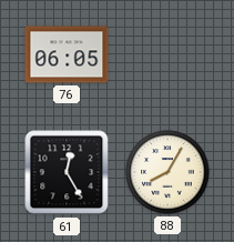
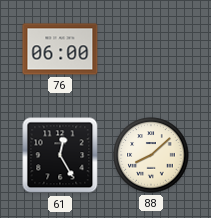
76: 06:05 -> 06:00
88: 8:05 -> 8:08
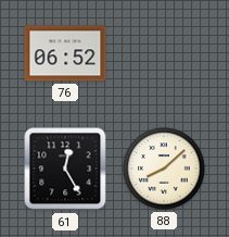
76: 06:00 -> 06:52
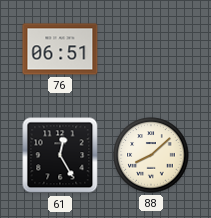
76: 06:52 -> 06:51
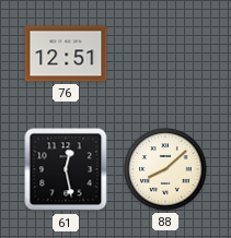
76: 06:51 -> 12:51
61: 12:25 -> 12:28
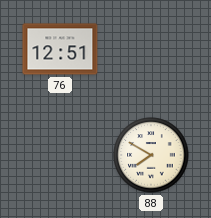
61: 12:28 -> none
88: 8:08 -> 7:50
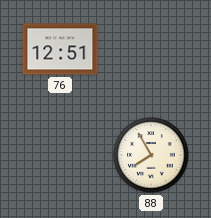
88: 7:50 -> 7:55
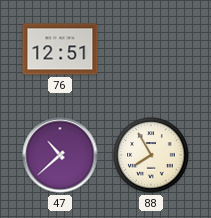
47: none -> 10:38
